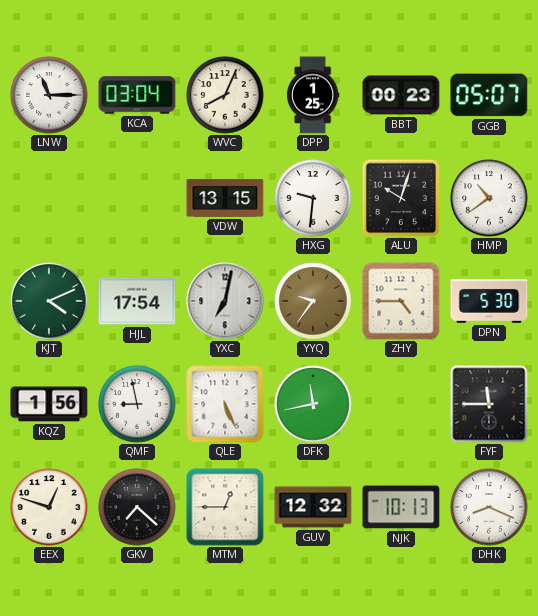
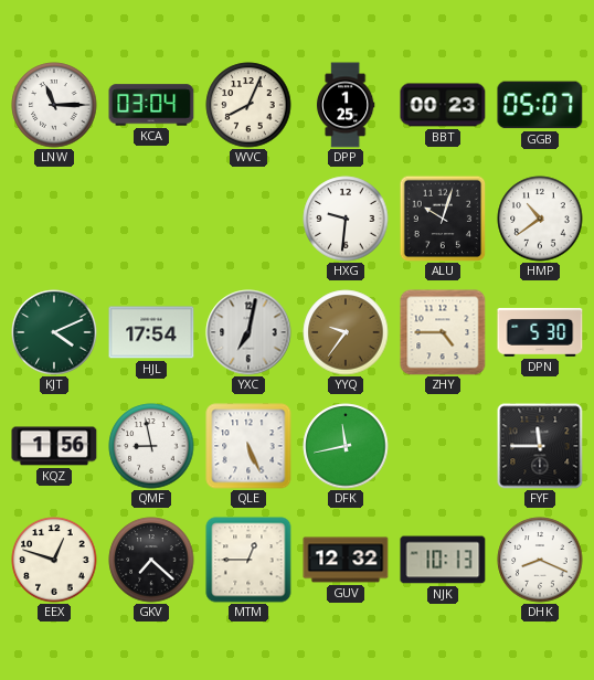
VDW: 13:15 -> none
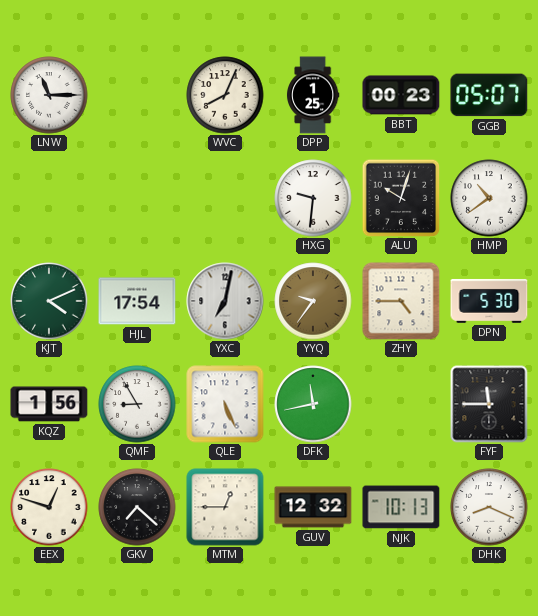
KCA: 03:04 -> none
QMF: 8:58 -> 8:55
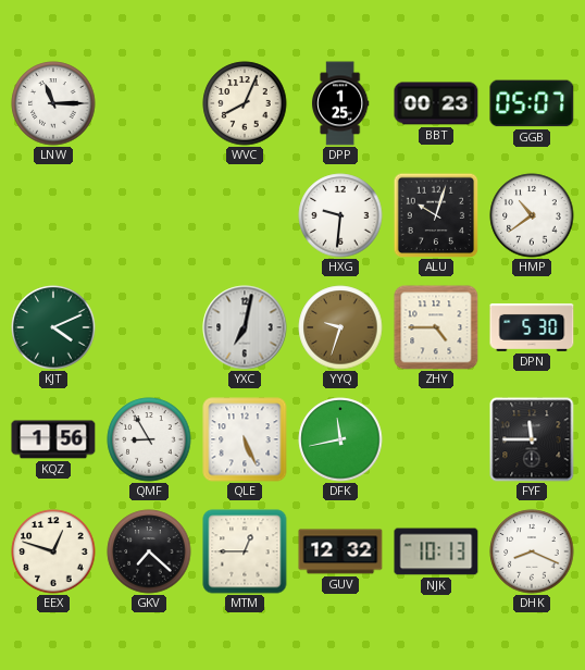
HJL: 17:54 -> none
YYQ: 9:36 -> 9:33
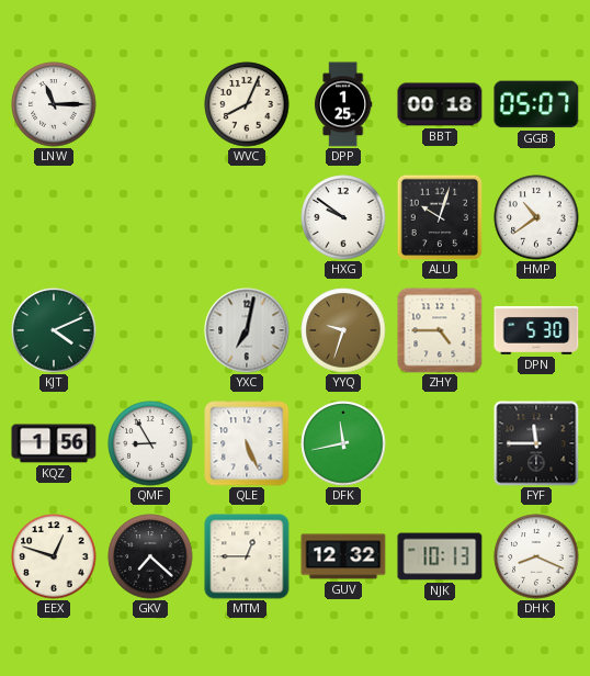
BBT: 00:23 -> 00:18
HXG: 9:31 -> 9:51
